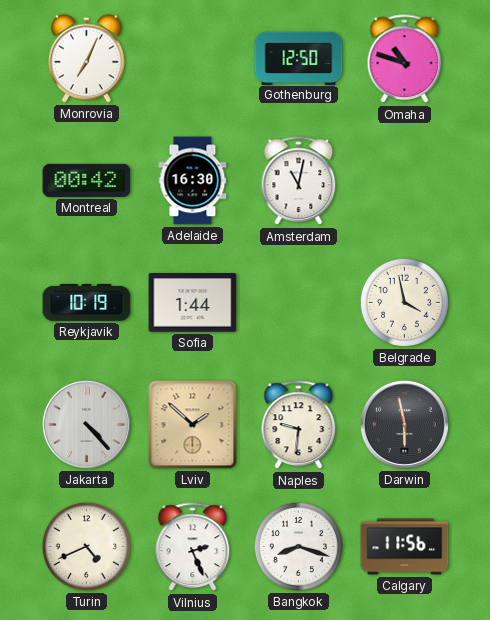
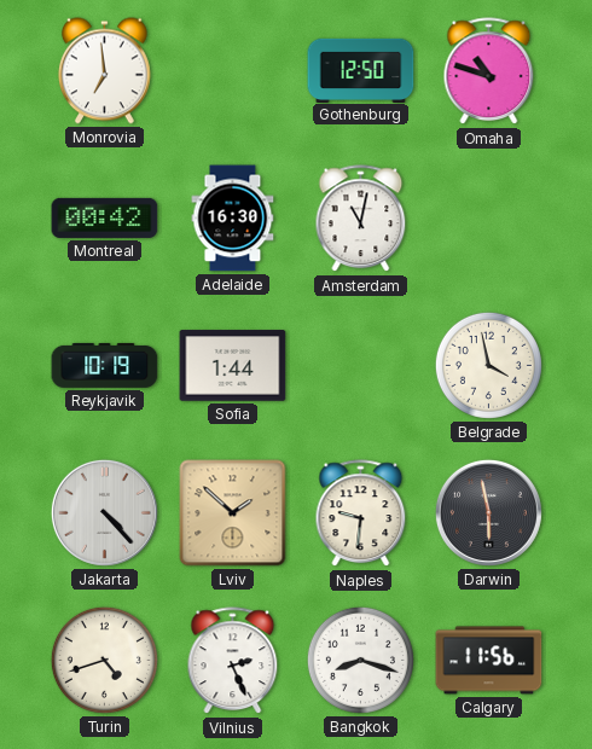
Monrovia: 7:04 -> 6:59
Turin: 4:41 -> 4:42
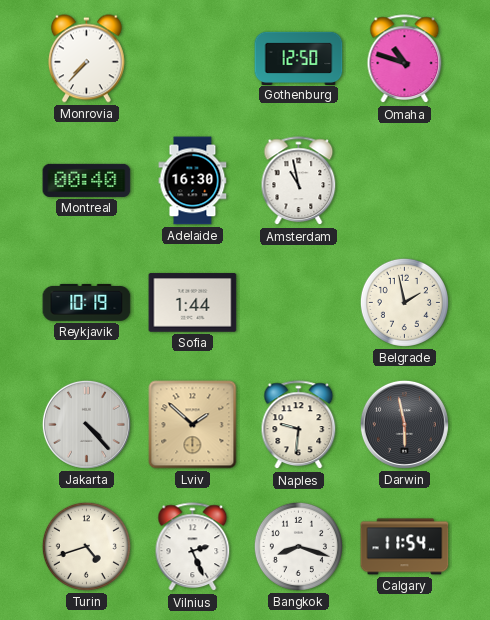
Monrovia: 6:59 -> 7:37
Montreal: 00:42 -> 00:40
Amsterdam: 11:02 -> 10:58
Belgrade: 3:58 -> 1:58
Calgary: 11:56 -> 11:54
